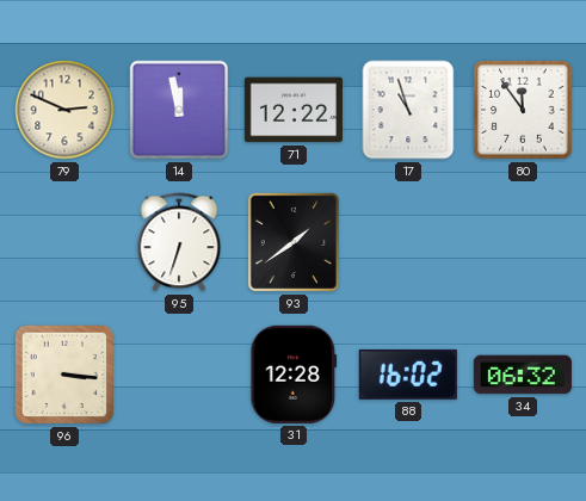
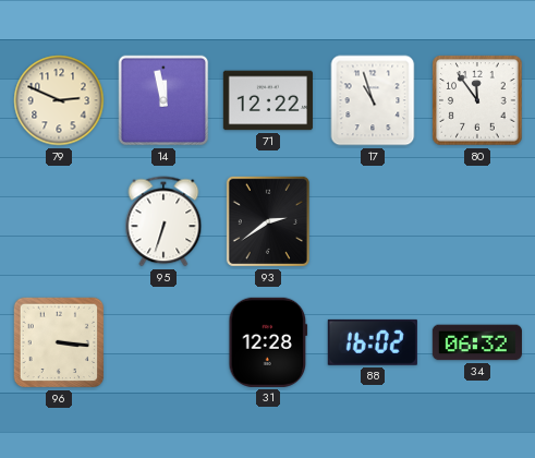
93: 1:39 -> 2:39
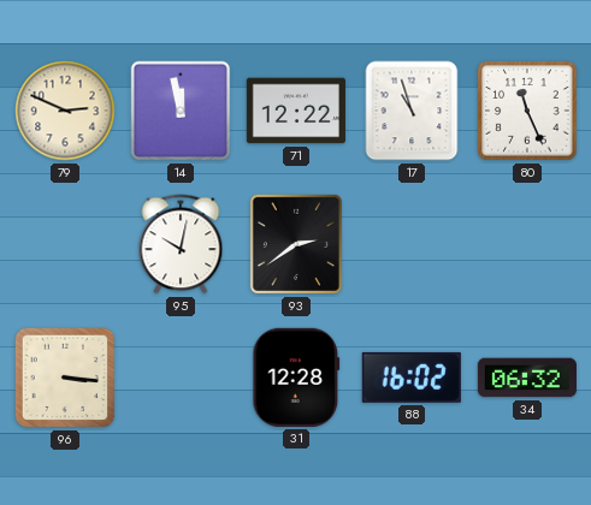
80: 11:54 -> 11:26
95: 6:33 -> 10:02
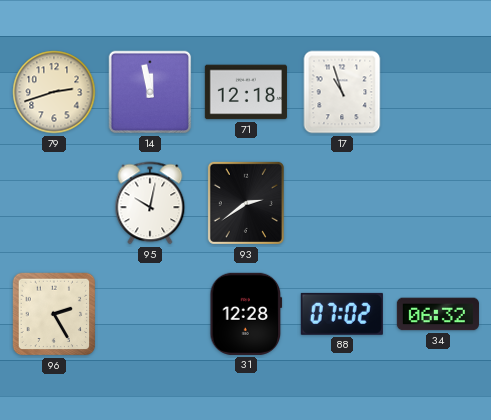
79: 2:49 -> 2:42
71: 12:22 -> 12:18
80: 11:26 -> none
96: 3:16 -> 2:25
88: 16:02 -> 07:02
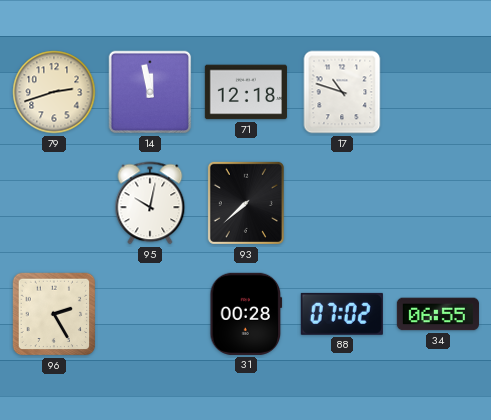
17: 10:57 -> 10:48
93: 2:39 -> 7:38
31: 12:28 -> 00:28
34: 06:32 -> 06:55
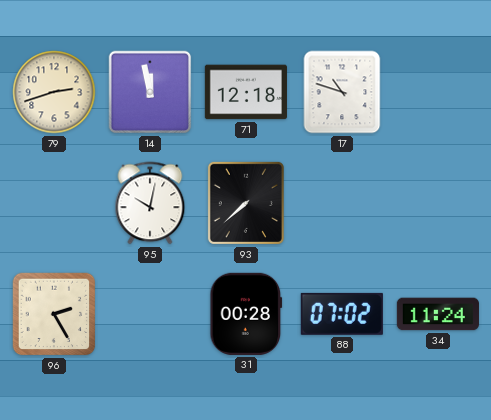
34: 06:55 -> 11:24
